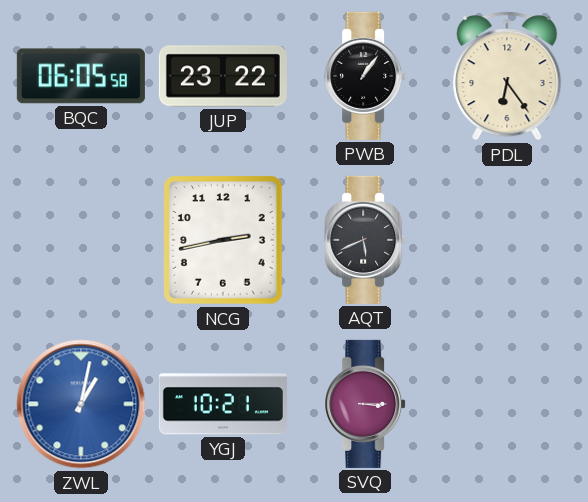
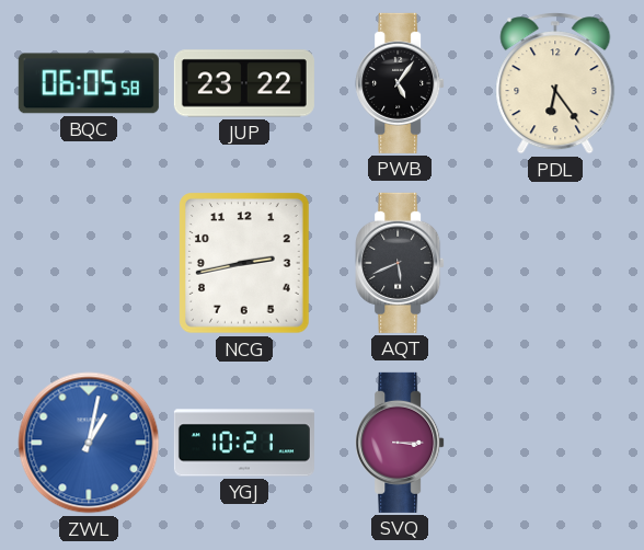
PWB: 1:06 -> 5:06
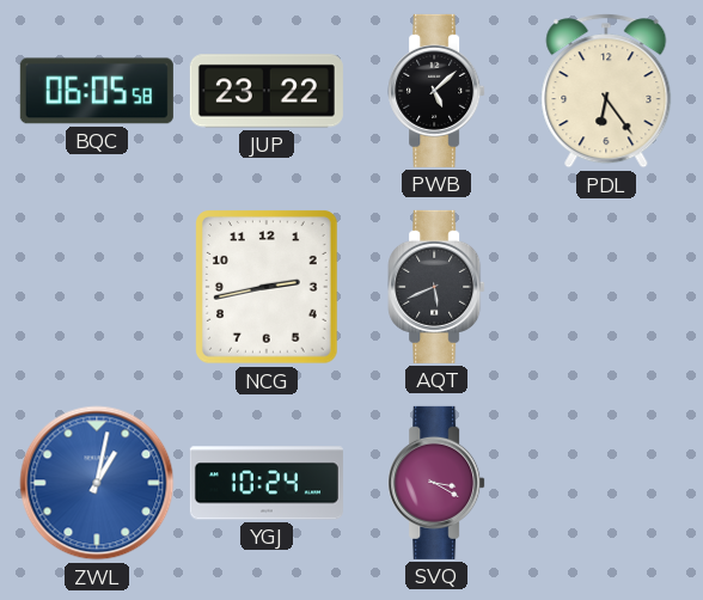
PWB: 5:06 -> 5:08
YGJ: 10:21 -> 10:24
SVQ: 3:15 -> 3:20
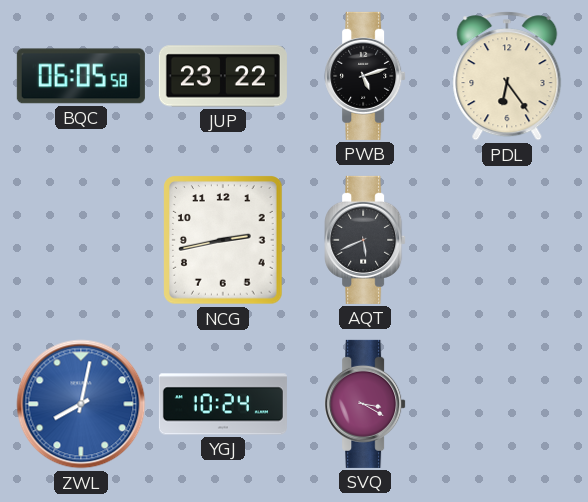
PWB: 5:08 -> 5:12
ZWL: 1:02 -> 8:02
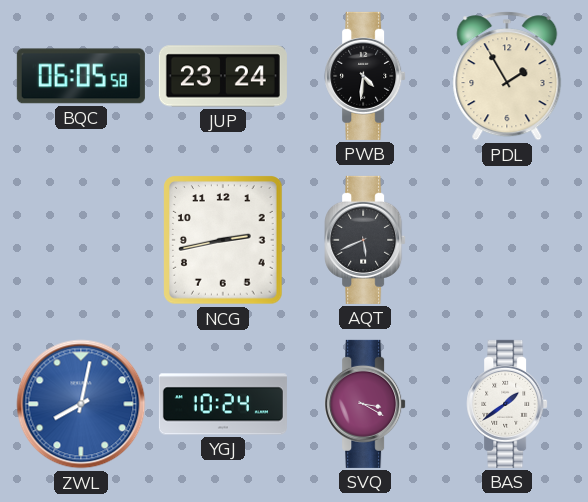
JUP: 23:22 -> 23:24
PWB: 5:12 -> 4:31
PDL: 6:24 -> 1:55
BAS: none -> 1:39
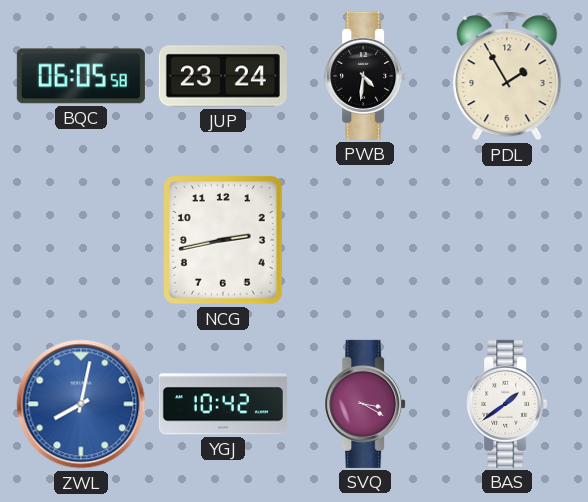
AQT: 5:41 -> none
YGJ: 10:24 -> 10:42
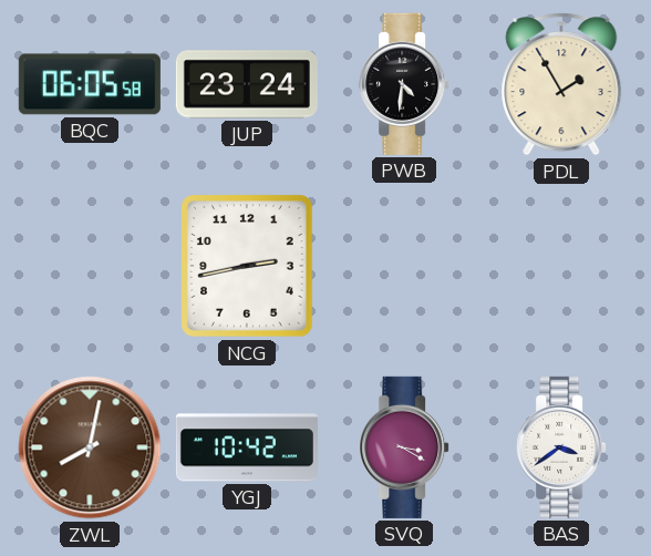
ZWL dial: blue -> brown
BAS: 1:39 -> 3:39
